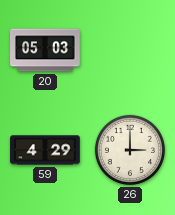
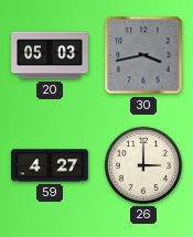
30: none -> 3:43
59: 4:29 -> 4:27
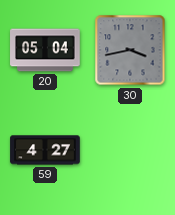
20: 05:03 -> 05:04
26: 3:00 -> none
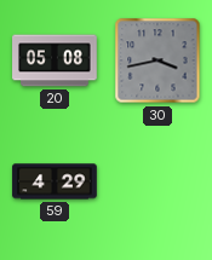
20: 05:04 -> 05:08
59: 4:27 -> 4:29
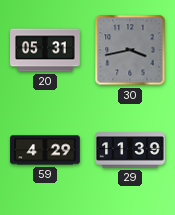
20: 05:08 -> 05:31
29: none -> 11:39
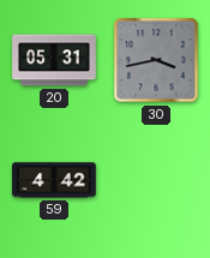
59: 4:29 -> 4:42
29: 11:39 -> none
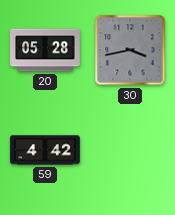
20: 05:31 -> 05:28
